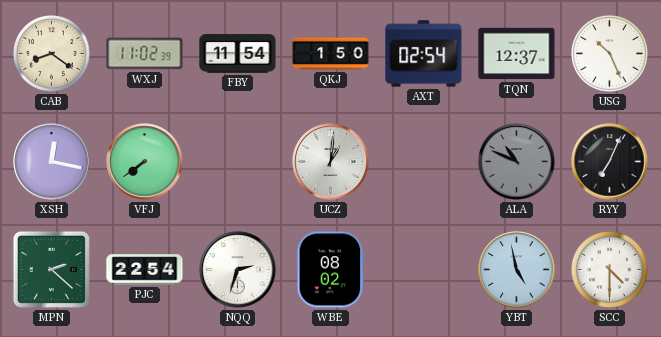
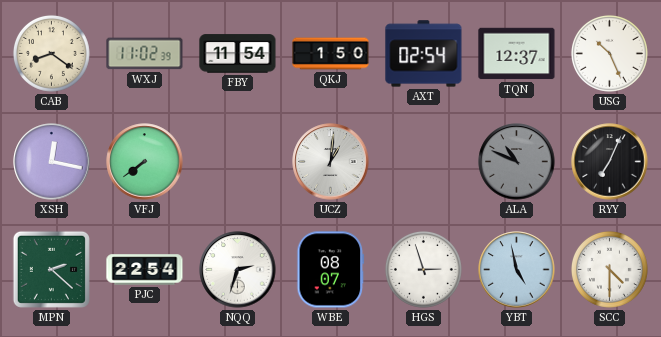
WBE: 08:02 -> 08:07
HGS: none -> 2:57
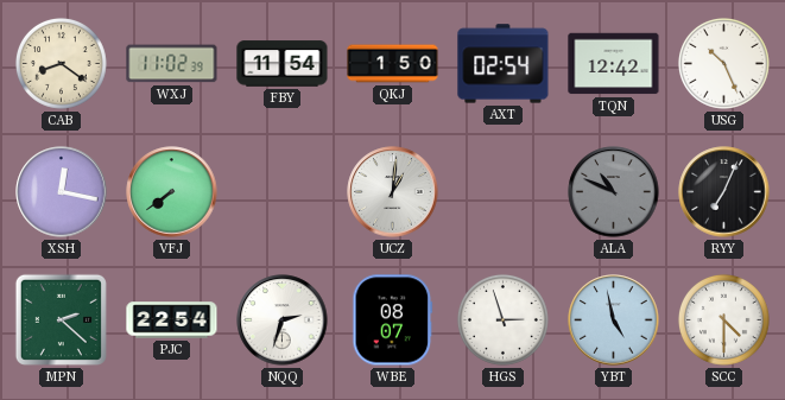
TQN: 12:37 -> 12:42
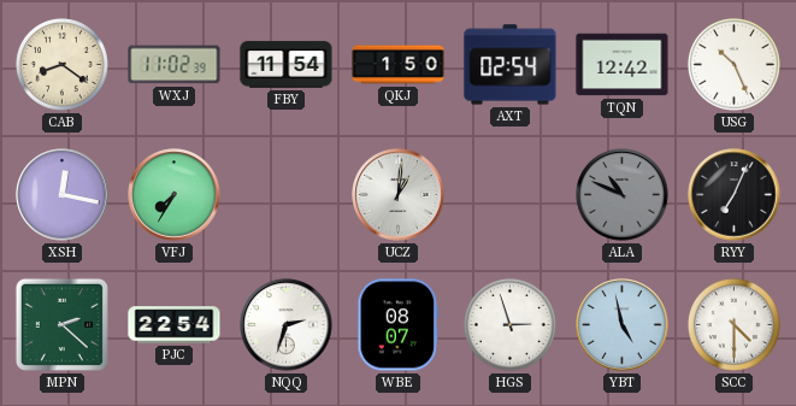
VFJ: 7:39 -> 7:35
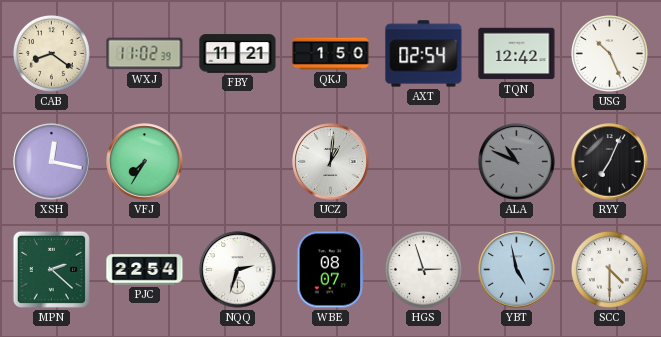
FBY: 11:54 -> 11:21
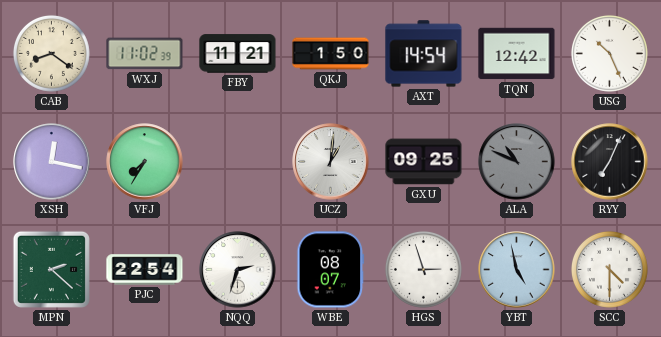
AXT: 02:54 -> 14:54
GXU: none -> 09:25
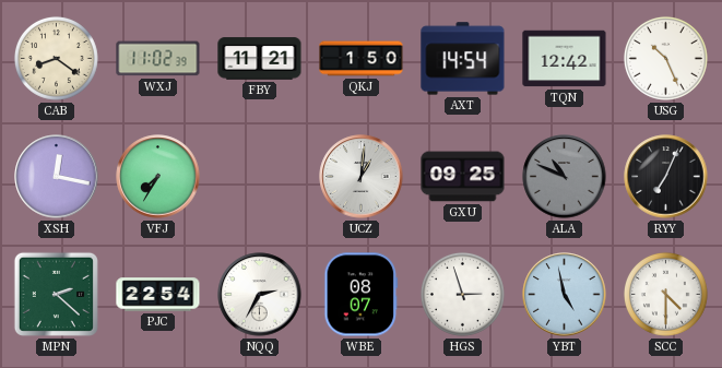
NQQ: 2:33 -> 2:35
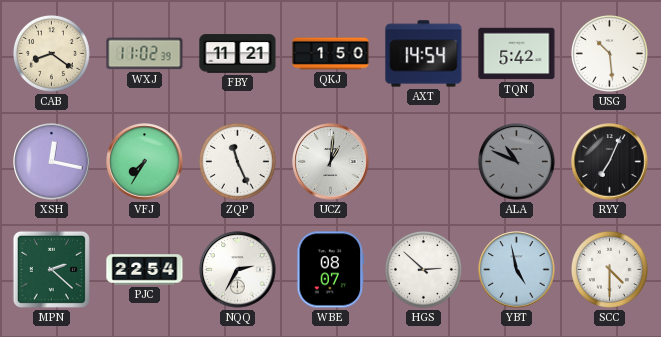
TQN: 12:42 -> 5:42
USG: 10:26 -> 10:29
ZQP: none -> 11:26
GXU: 09:25 -> none
HGS: 2:57 -> 2:52
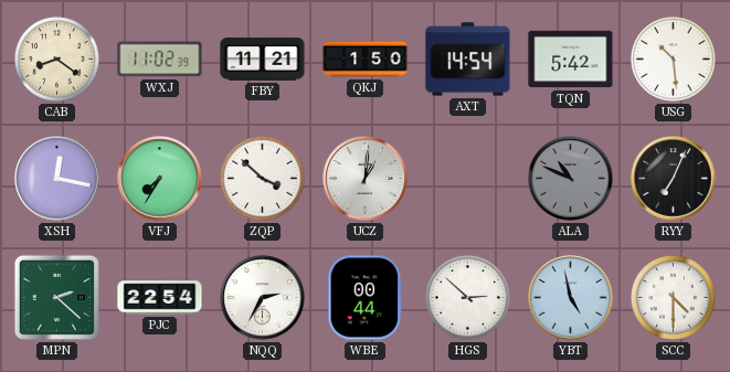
ZQP: 11:26 -> 3:52
WBE: 08:07 -> 00:44
